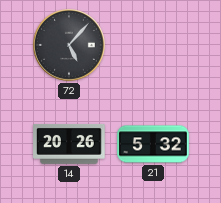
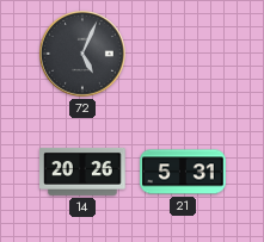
72: 5:07 -> 5:04
21: 5:32 -> 5:31
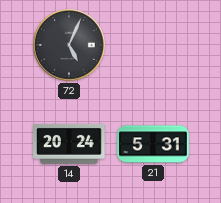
14: 20:26 -> 20:24
